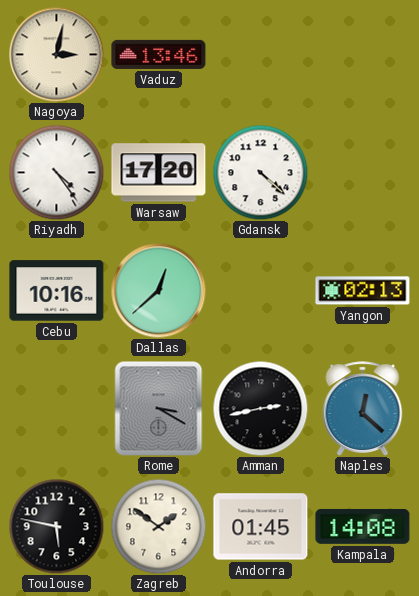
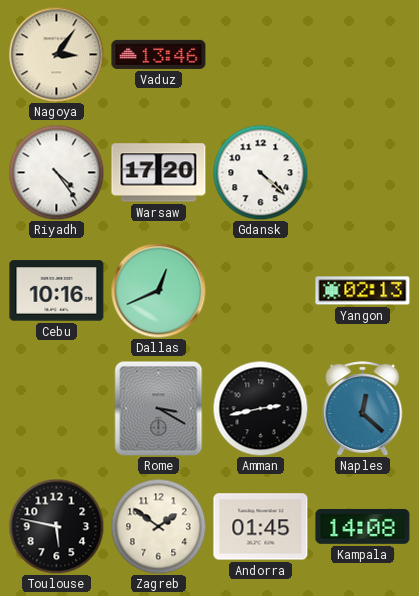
Nagoya: 3:02 -> 3:06
Dallas: 12:38 -> 12:41
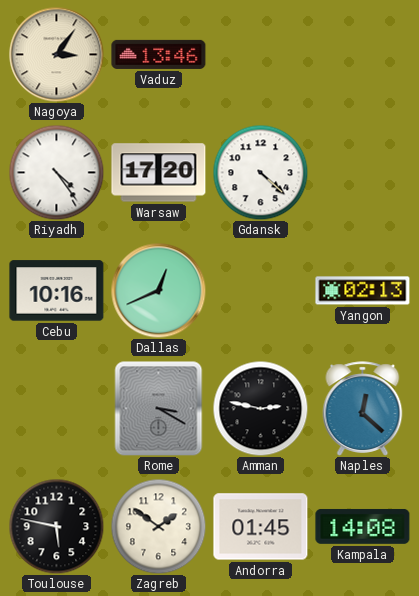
Amman: 2:43 -> 2:47
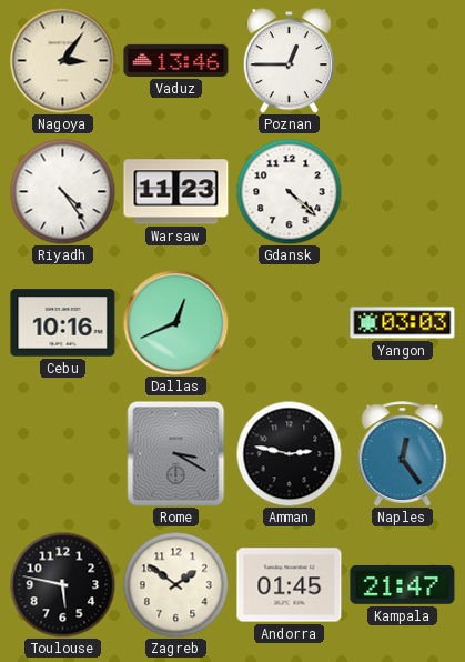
Poznan: none -> 12:45
Warsaw: 17:20 -> 11:23
Yangon: 02:13 -> 03:03
Naples: 12:22 -> 12:24
Kampala: 14:08 -> 21:47
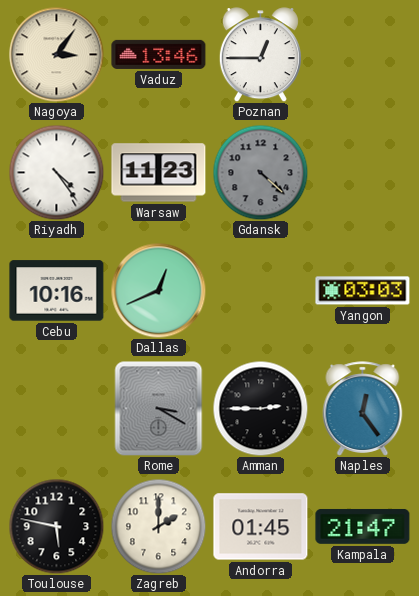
Gdansk dial: white -> grey
Amman: 2:47 -> 2:45
Zagreb: 1:51 -> 2:00
